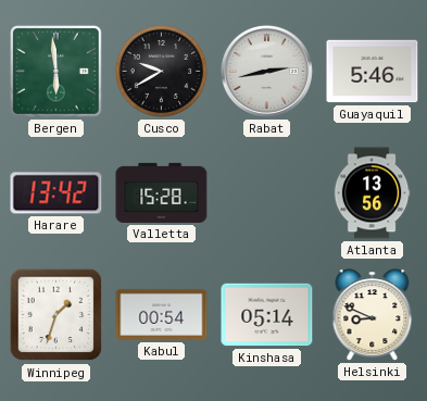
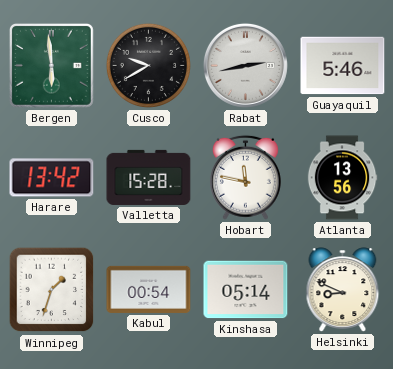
Hobart: none -> 11:47
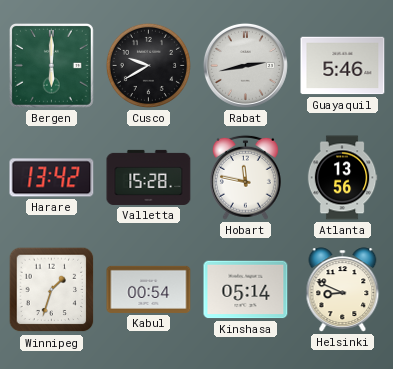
Bergen: 5:59 -> 6:00
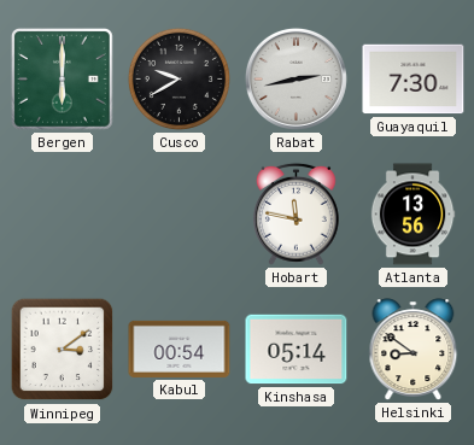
Guayaquil: 5:46 -> 7:30
Harare: 13:42 -> none
Valletta: 15:28 -> none
Winnipeg: 1:33 -> 3:09
Helsinki: 8:49 -> 8:51
